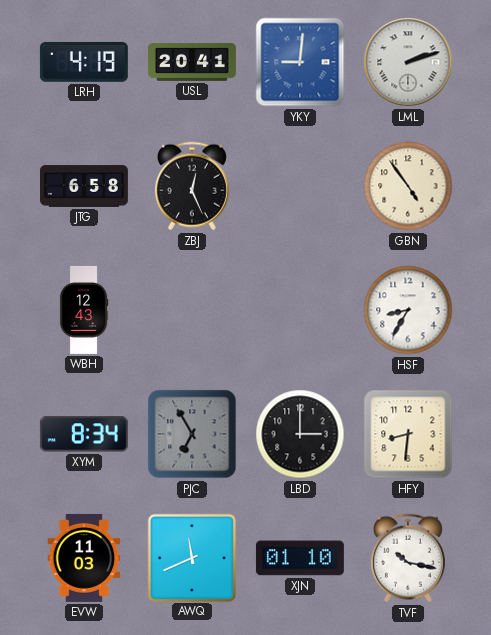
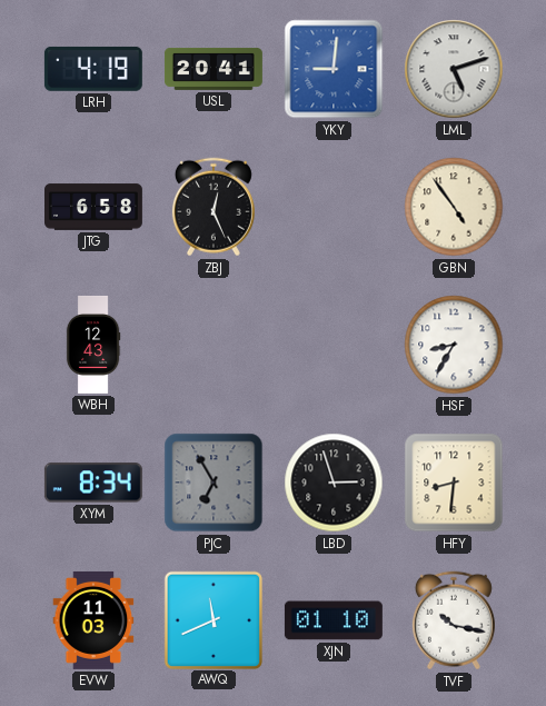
LML: 2:12 -> 5:12
LBD: 3:00 -> 2:57
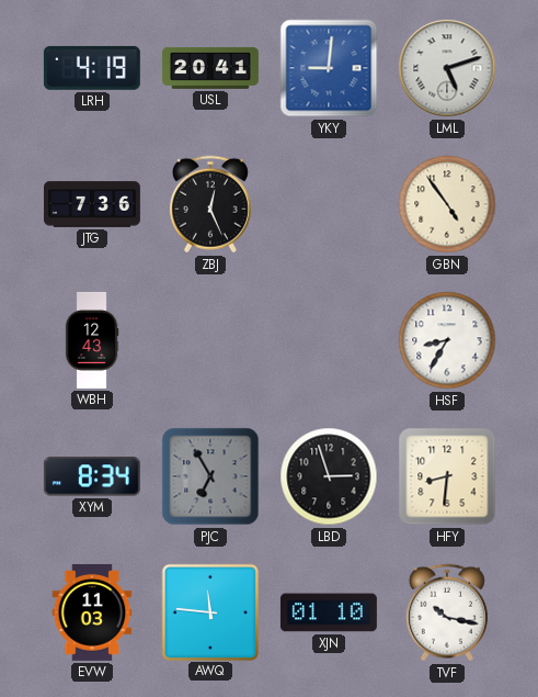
JTG: 6:58 -> 7:36
AWQ: 11:41 -> 11:46
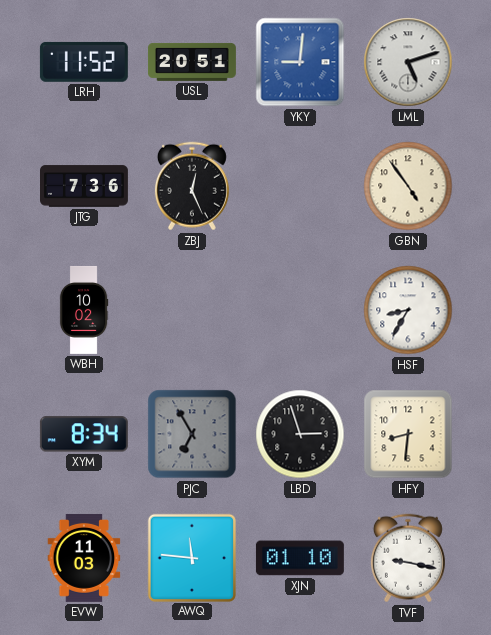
LRH: 4:19 -> 11:52
USL: 20:41 -> 20:51
WBH: 12:43 -> 10:02
TVF: 10:17 -> 9:17
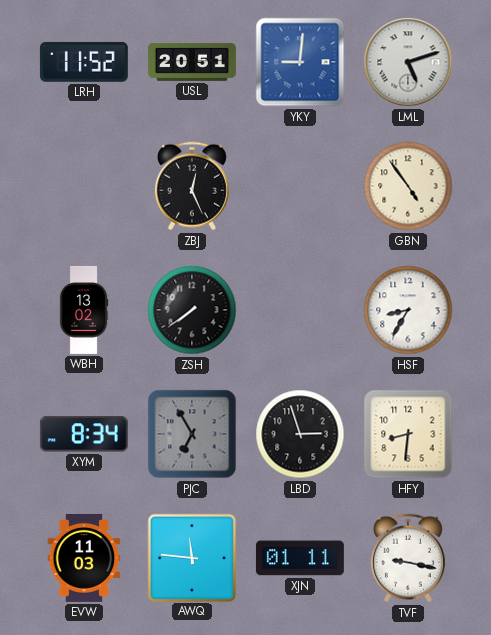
JTG: 7:36 -> none
WBH: 10:02 -> 13:02
ZSH: none -> 7:39
XJN: 01:10 -> 01:11
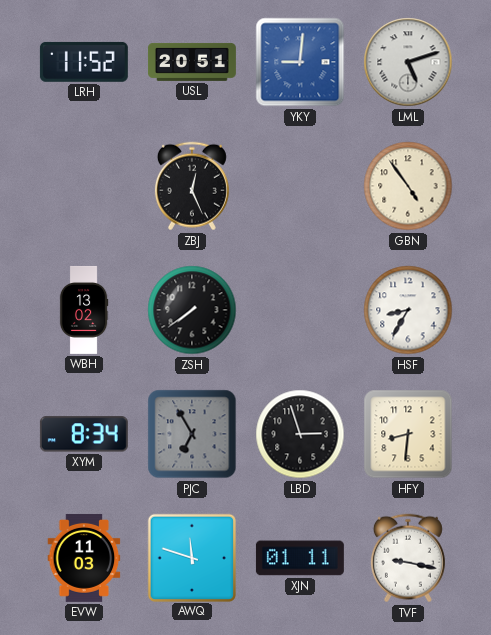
AWQ: 11:46 -> 11:48
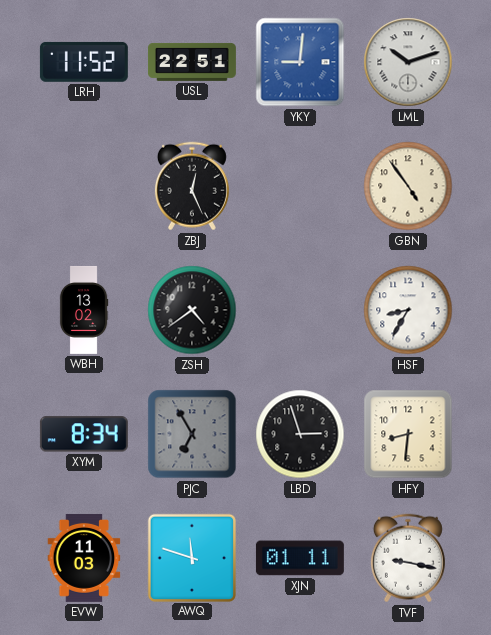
USL: 20:51 -> 22:51
LML: 5:12 -> 10:12
ZSH: 7:39 -> 4:39
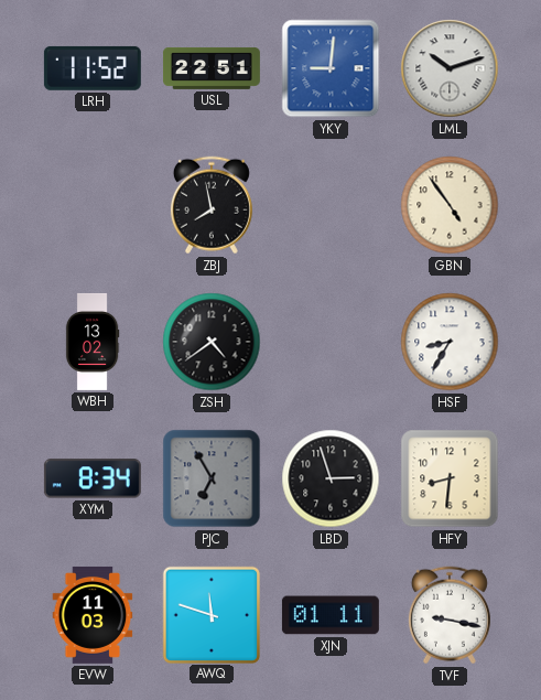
ZBJ: 12:26 -> 7:58
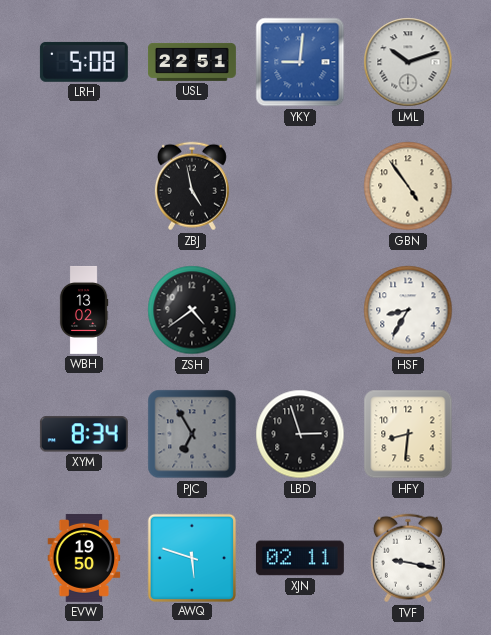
LRH: 11:52 -> 5:08
ZBJ: 7:58 -> 4:58
EVW: 11:03 -> 19:50
AWQ: 11:48 -> 5:48
XJN: 01:11 -> 02:11
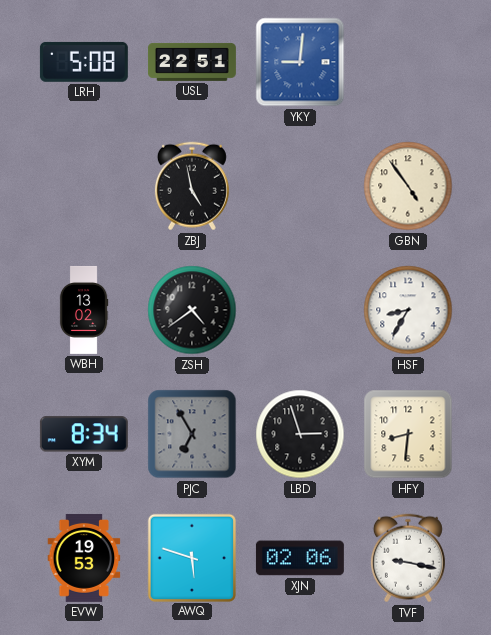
LML: 10:12 -> none
EVW: 19:50 -> 19:53
XJN: 02:11 -> 02:06
